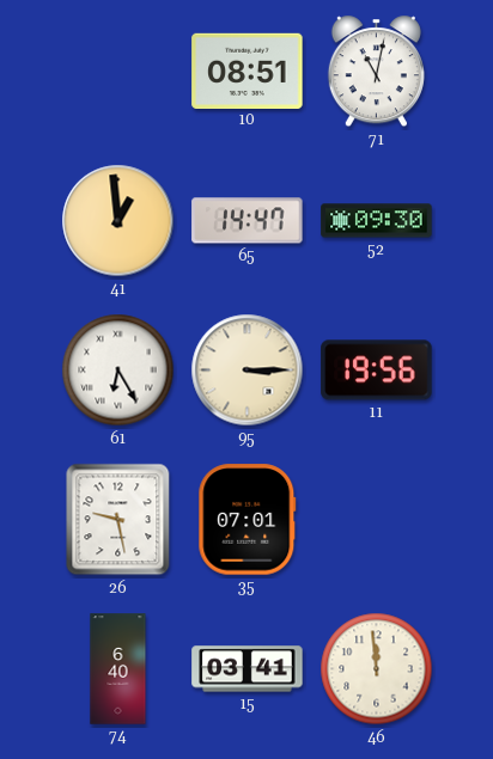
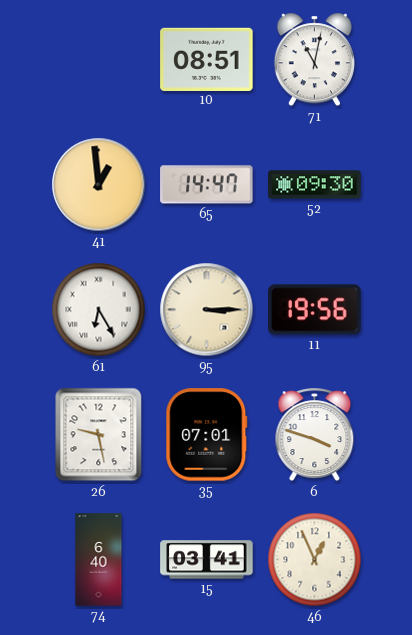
6: none -> 3:48
46: 11:59 -> 12:56
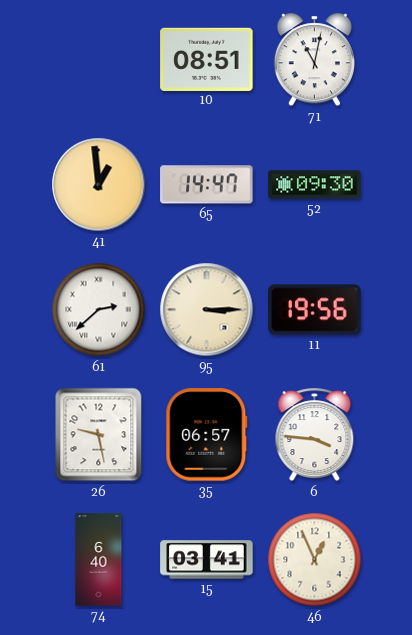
61: 6:25 -> 2:38
35: 07:01 -> 06:57
6: 3:48 -> 3:46
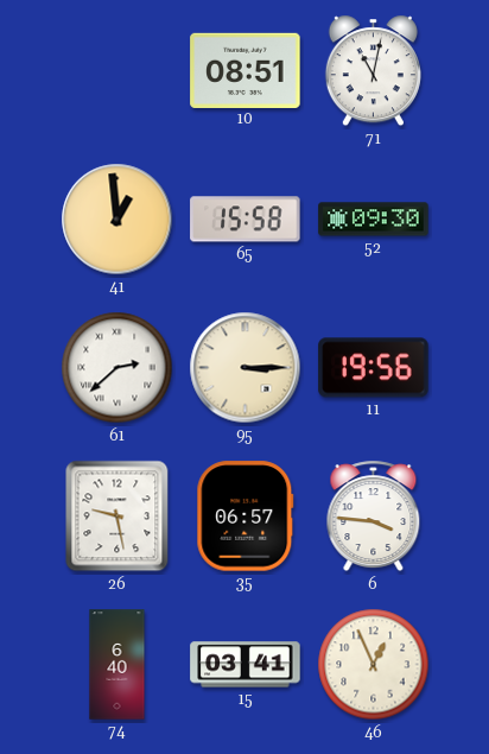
65: 14:47 -> 15:58
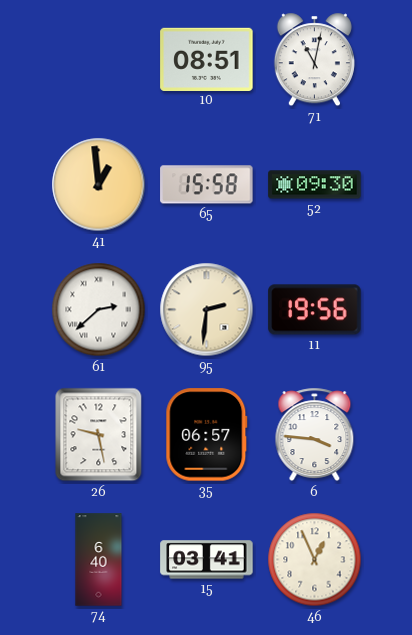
95: 3:15 -> 2:31
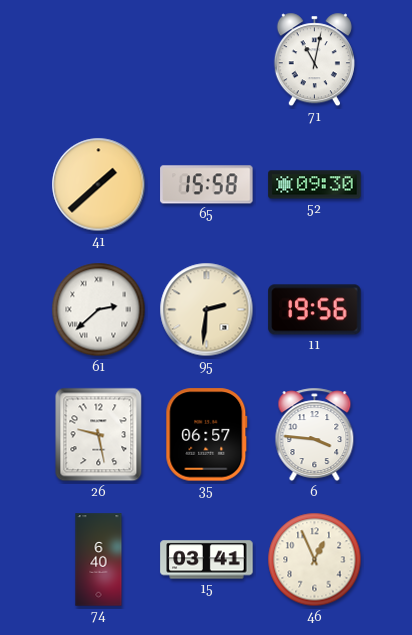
10: 08:51 -> none
41: 12:59 -> 1:38
